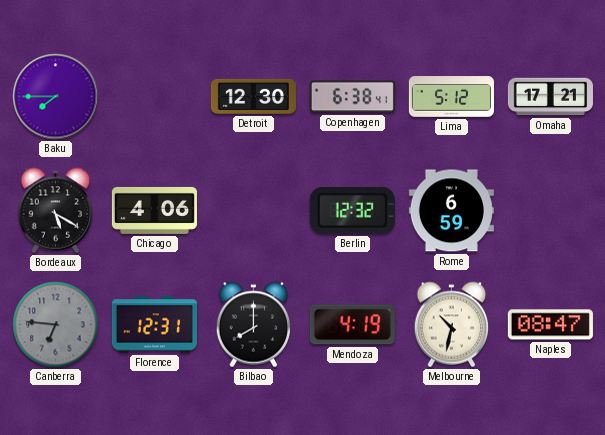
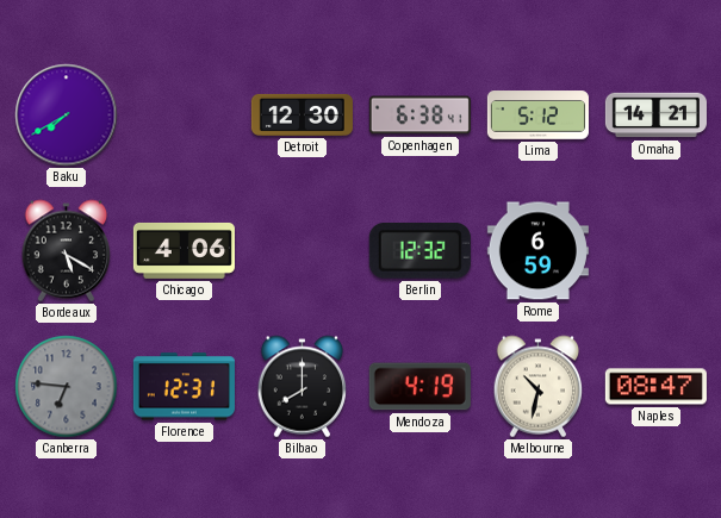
Baku: 7:45 -> 7:40
Omaha: 17:21 -> 14:21
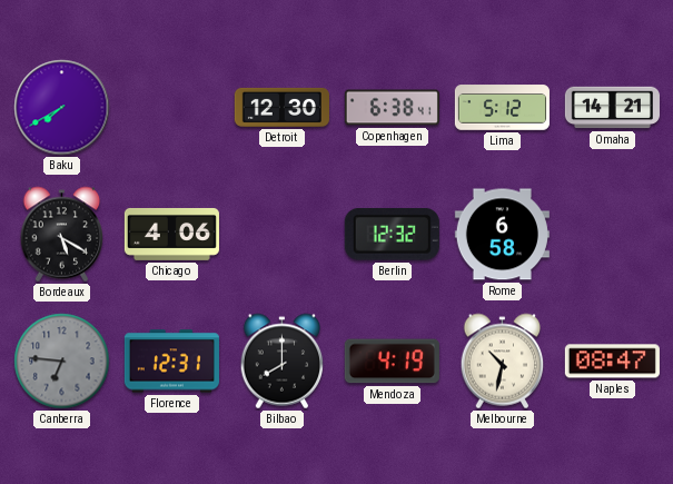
Rome: 6:59 -> 6:58
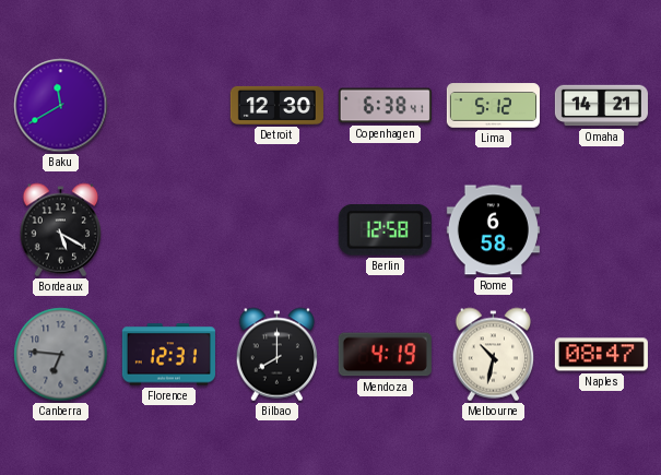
Baku: 7:40 -> 11:40
Chicago: 4:06 -> none
Berlin: 12:32 -> 12:58
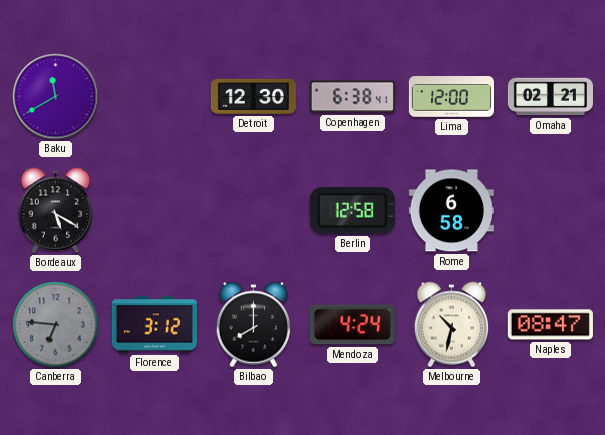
Lima: 5:12 -> 12:00
Omaha: 14:21 -> 02:21
Florence: 12:31 -> 3:12
Mendoza: 4:19 -> 4:24
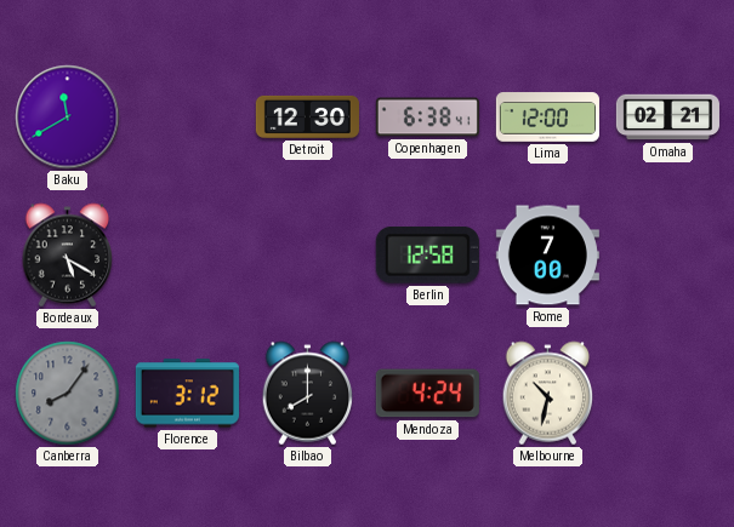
Rome: 6:58 -> 7:00
Canberra: 6:46 -> 8:06
Naples: 08:47 -> none
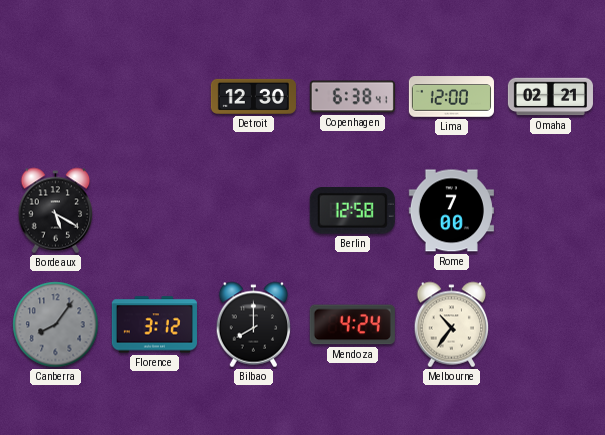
Baku: 11:40 -> none
Melbourne: 10:32 -> 10:36
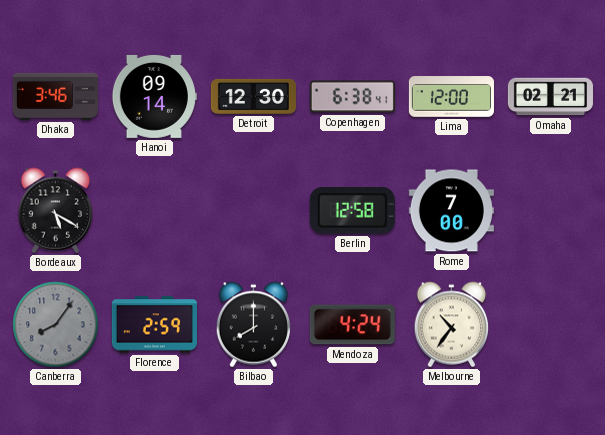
Dhaka: none -> 3:46
Hanoi: none -> 09:14
Florence: 3:12 -> 2:59
